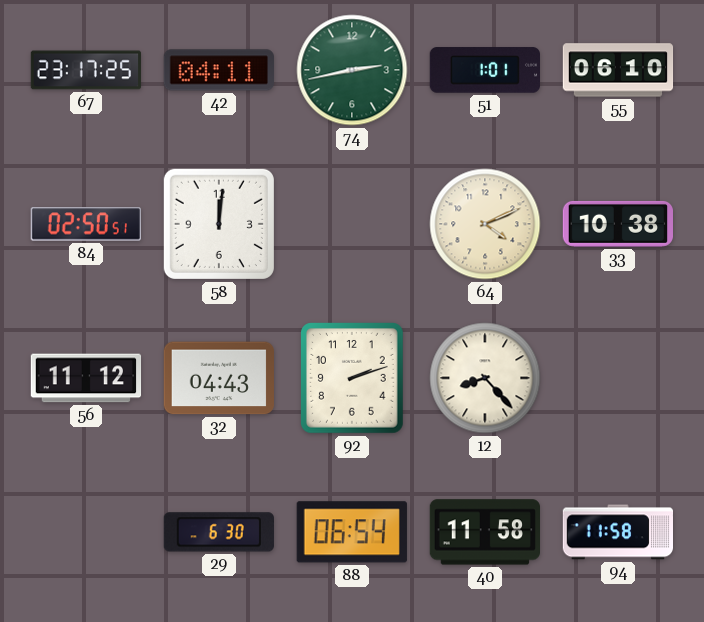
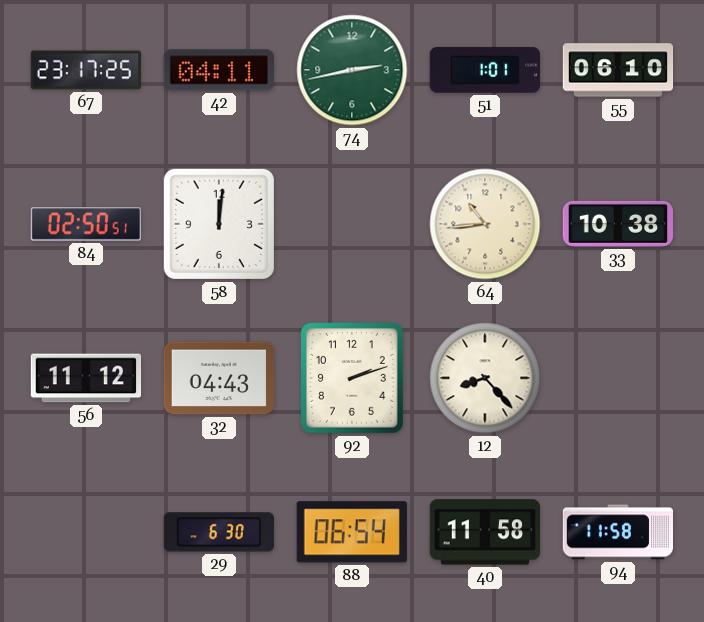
64: 4:11 -> 10:44
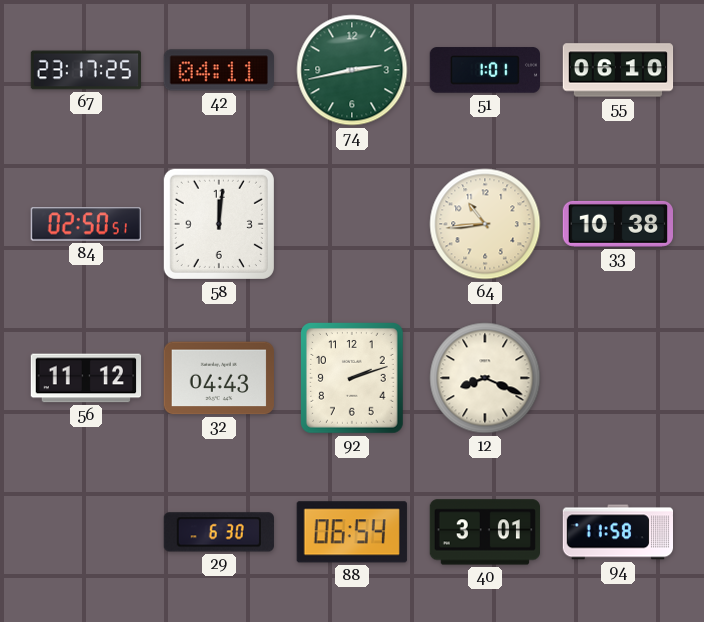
12: 8:23 -> 8:19
40: 11:58 -> 3:01
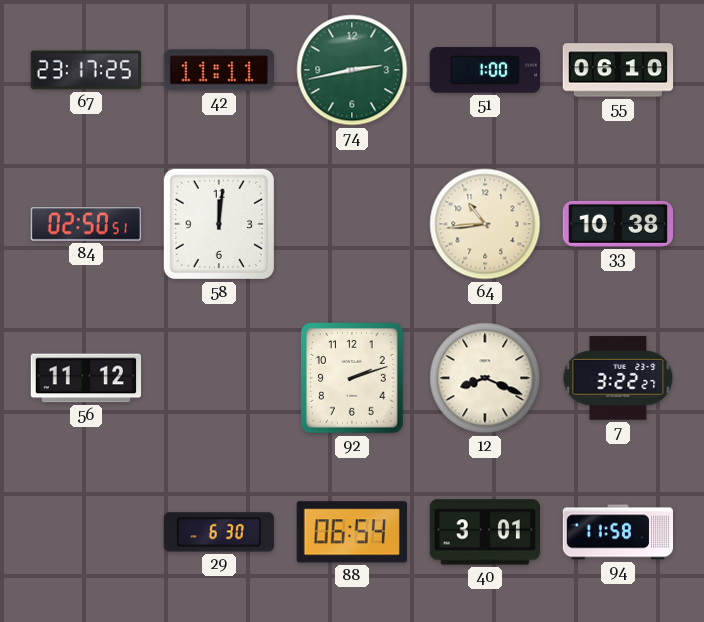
42: 04:11 -> 11:11
51: 1:01 -> 1:00
32: 04:43 -> none
7: none -> 3:22
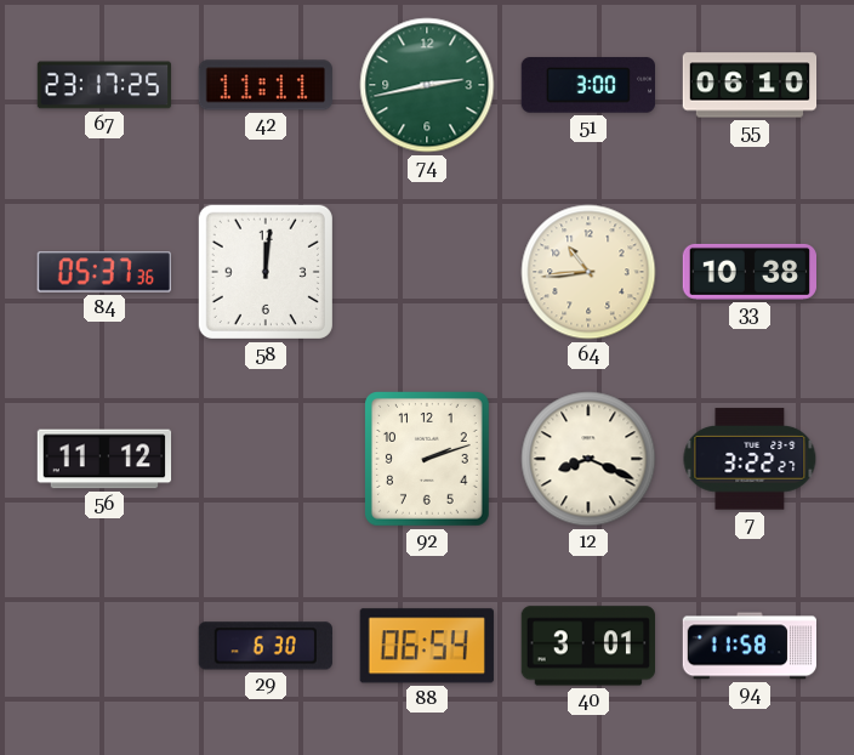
51: 1:00 -> 3:00
84: 02:50 -> 05:37
